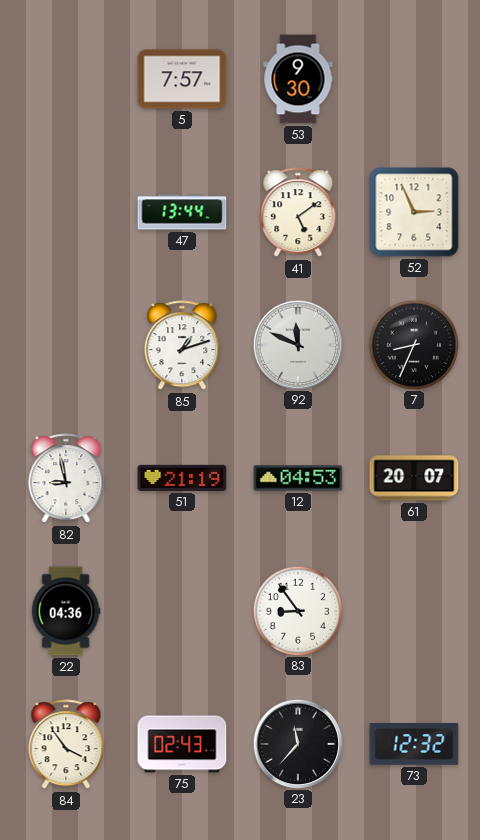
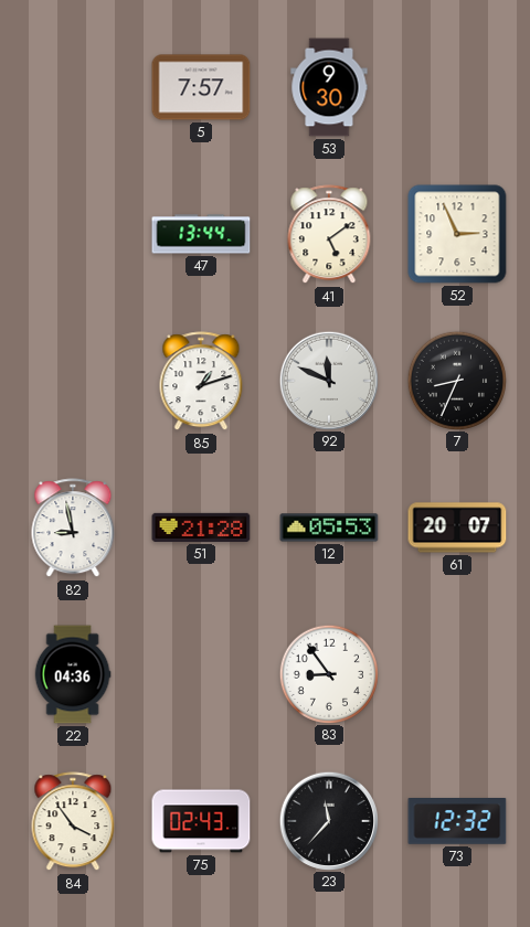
51: 21:19 -> 21:28
12: 04:53 -> 05:53
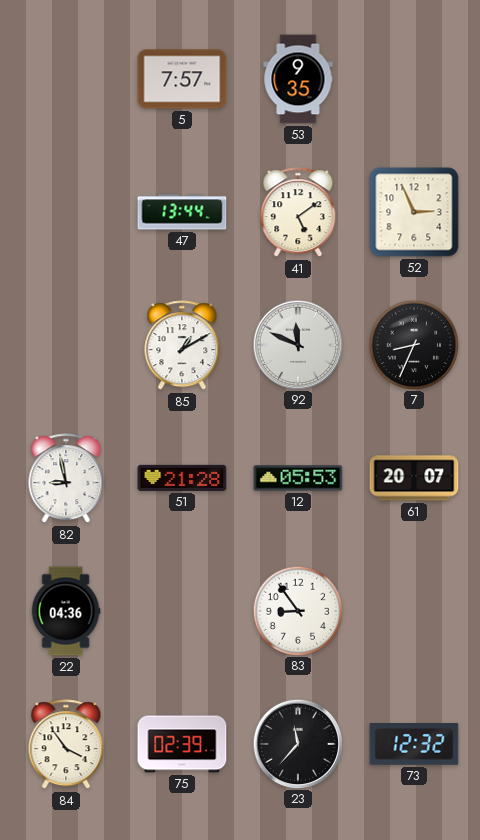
53: 9:30 -> 9:35
85: 1:12 -> 1:10
75: 02:43 -> 02:39
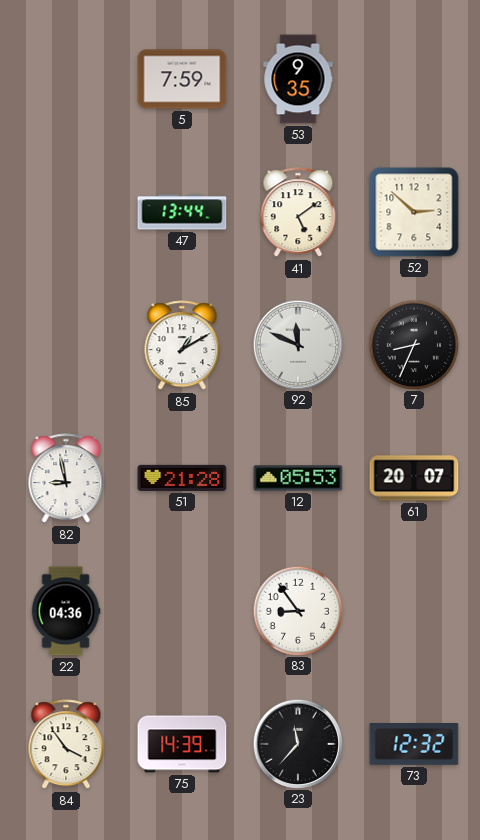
5: 7:57 -> 7:59
52: 2:56 -> 2:52
75: 02:39 -> 14:39
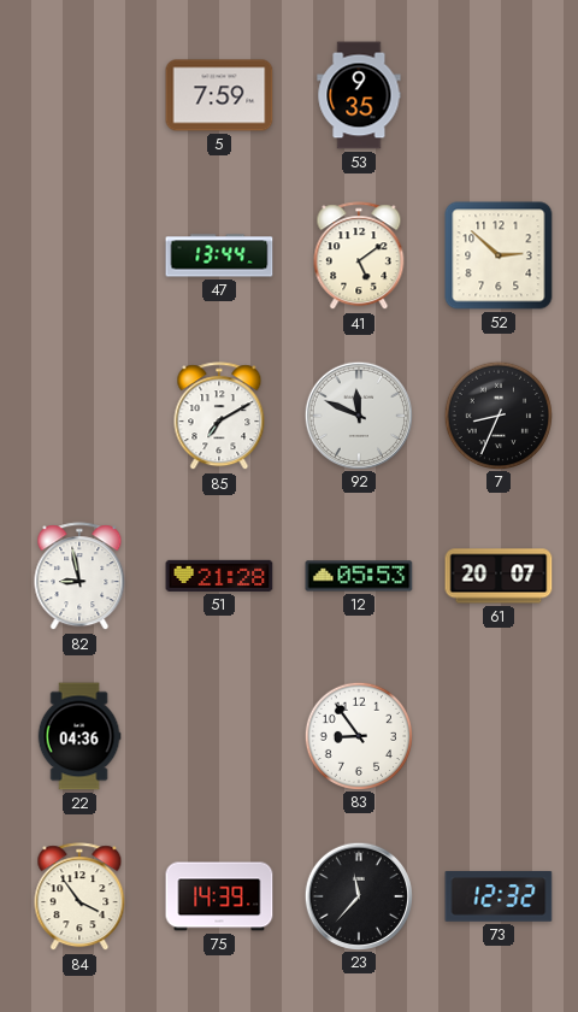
85: 1:10 -> 7:10
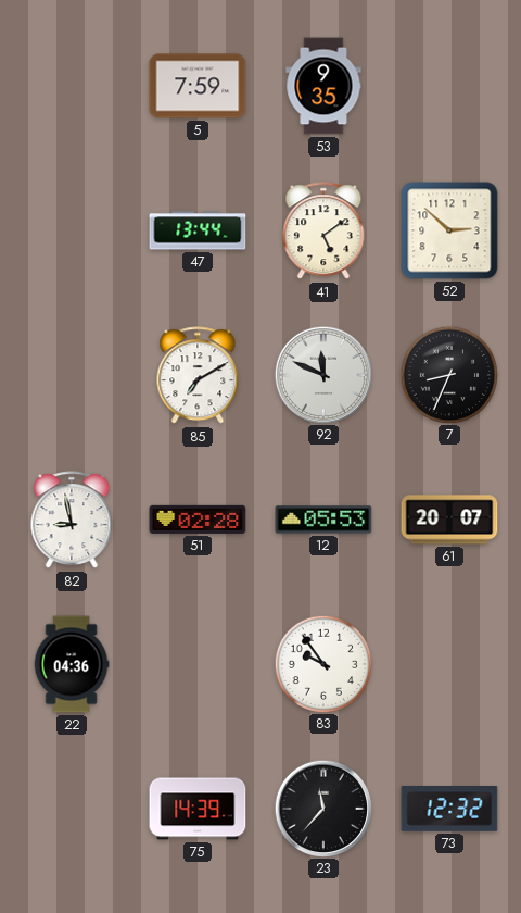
51: 21:28 -> 02:28
83: 8:54 -> 9:54
84: 3:54 -> none
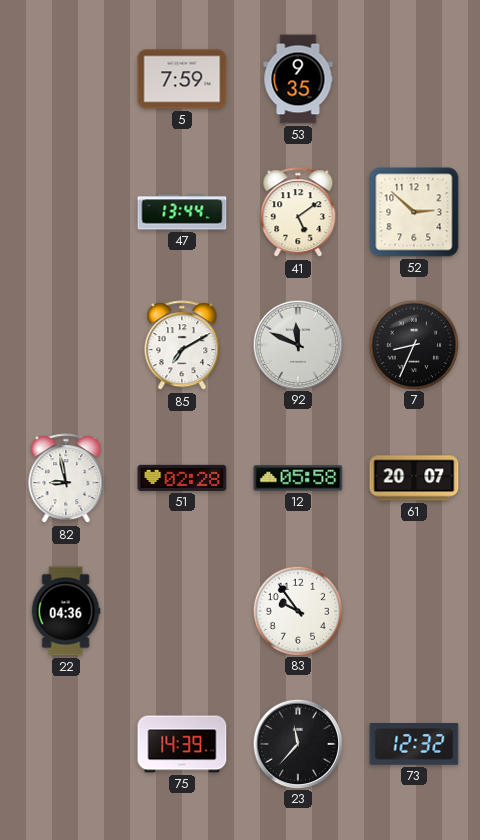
12: 05:53 -> 05:58
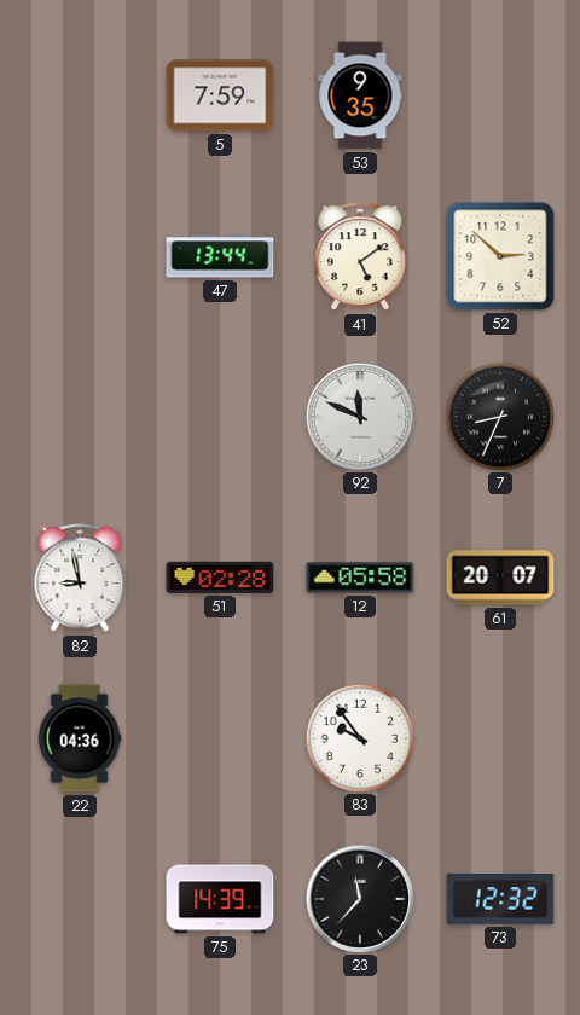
85: 7:10 -> none
